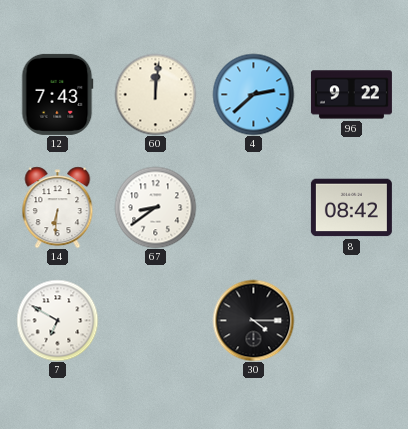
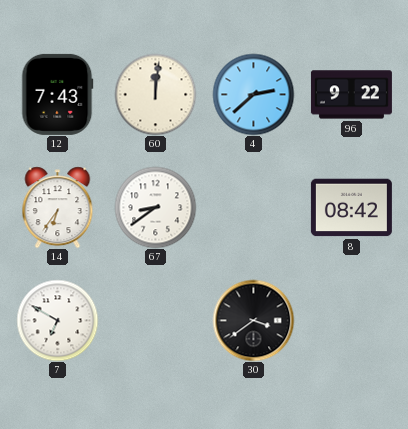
14: 6:31 -> 6:36
30: 4:15 -> 3:39
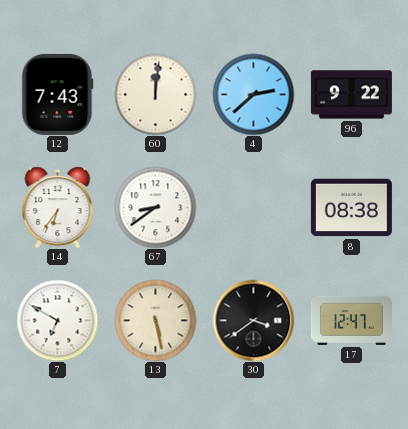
8: 08:42 -> 08:38
13: none -> 5:28
17: none -> 12:47
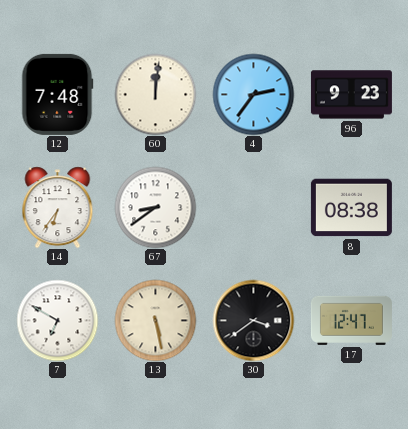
12: 7:43 -> 7:48
4: 2:38 -> 2:36
96: 9:22 -> 9:23
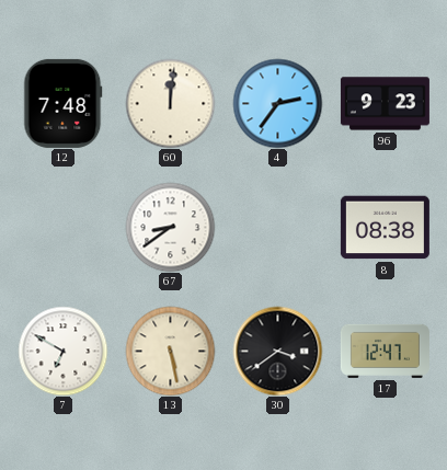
14: 6:36 -> none
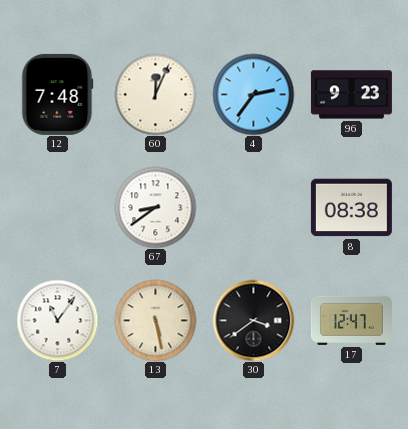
60: 12:01 -> 12:04
7: 6:50 -> 11:06
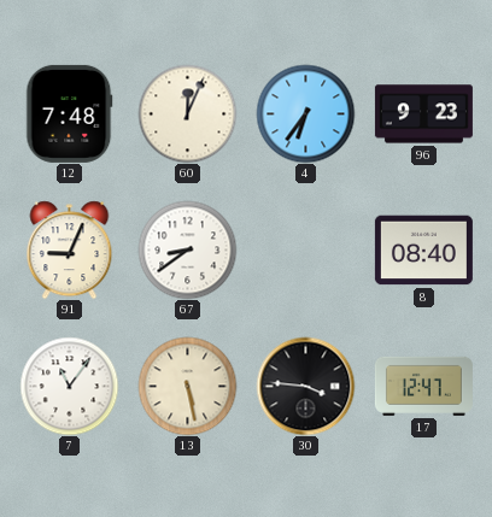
4: 2:36 -> 6:36
91: none -> 9:04
8: 08:38 -> 08:40
30: 3:39 -> 3:46
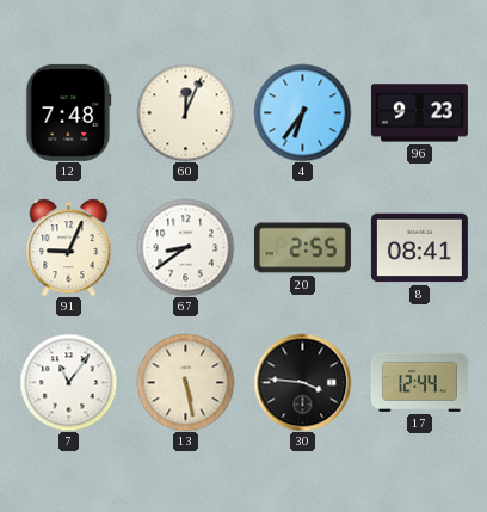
20: none -> 2:55
8: 08:40 -> 08:41
17: 12:47 -> 12:44
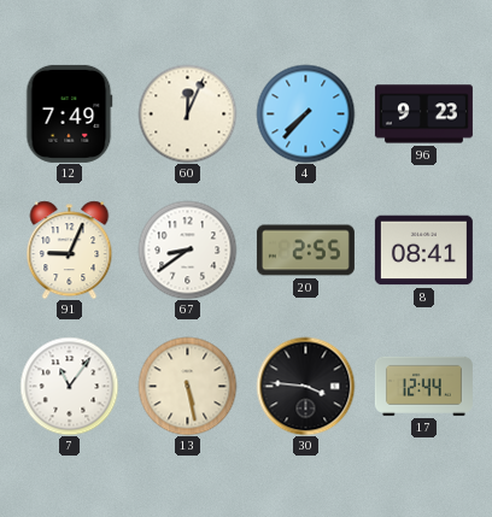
12: 7:48 -> 7:49
4: 6:36 -> 7:37
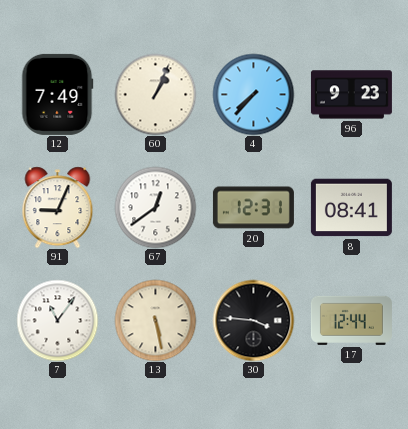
60: 12:04 -> 1:04
67: 8:39 -> 12:39
20: 2:55 -> 12:31
